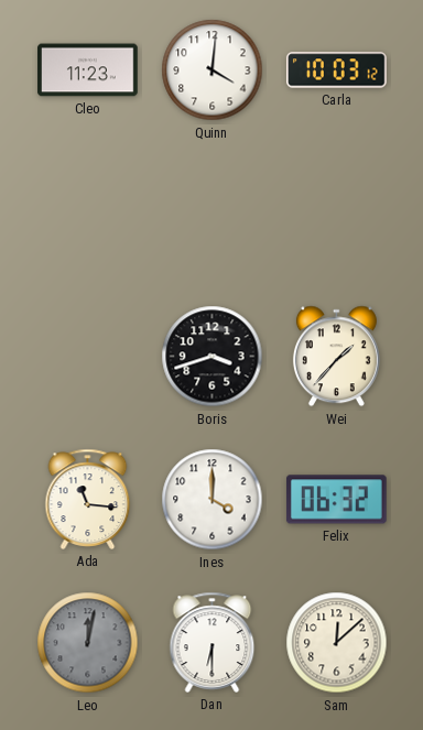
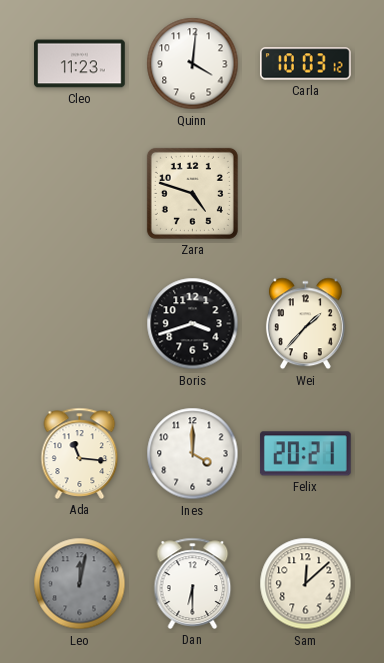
Zara: none -> 4:48
Felix: 06:32 -> 20:21
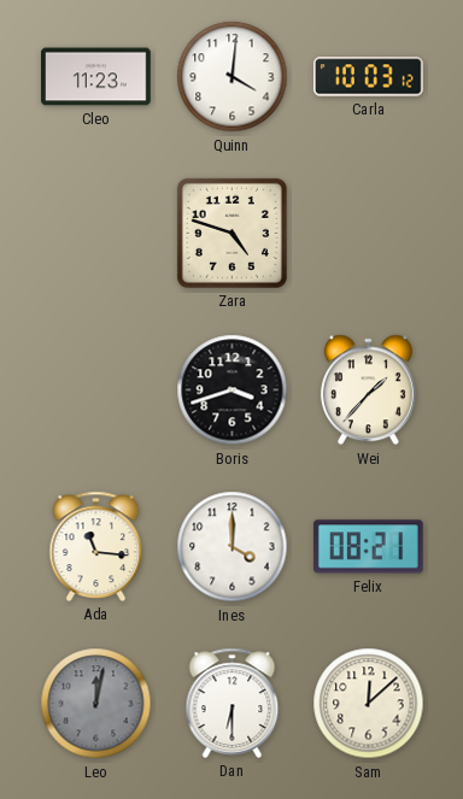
Felix: 20:21 -> 08:21
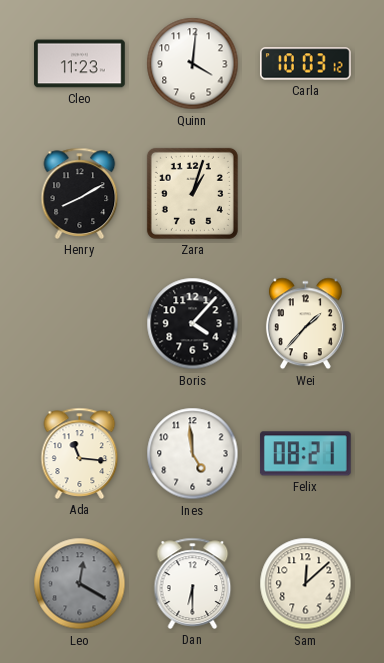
Henry: none -> 8:10
Zara: 4:48 -> 1:03
Boris: 3:42 -> 4:07
Ines: 4:00 -> 4:59
Leo: 12:02 -> 12:20
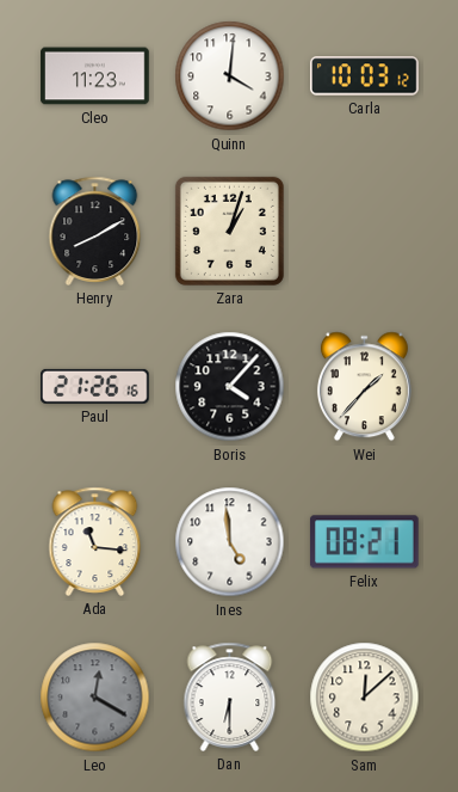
Paul: none -> 21:26
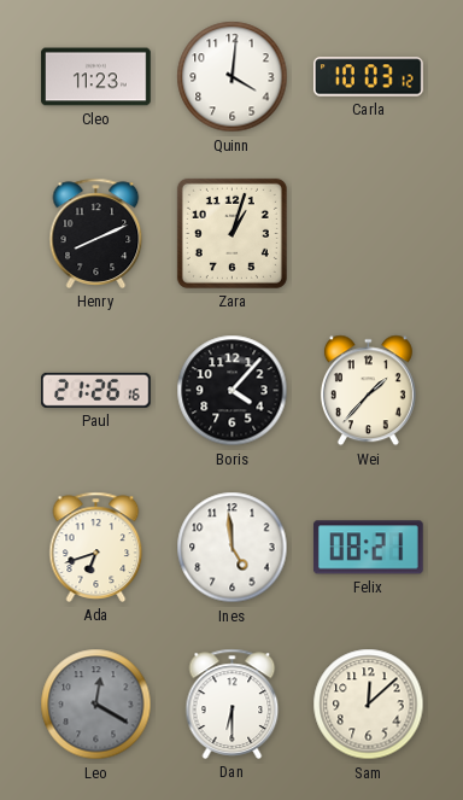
Henry: 8:10 -> 8:11
Ada: 11:16 -> 6:42
